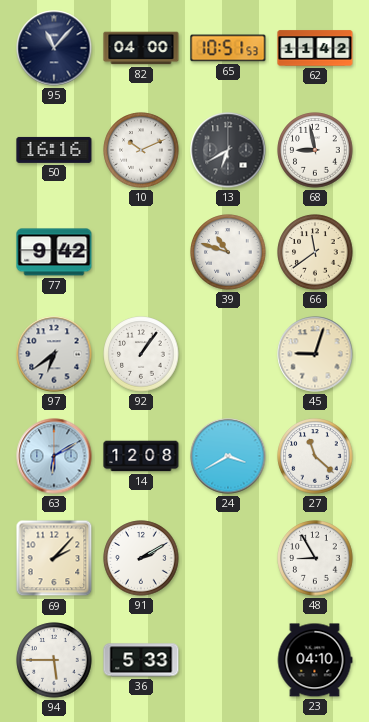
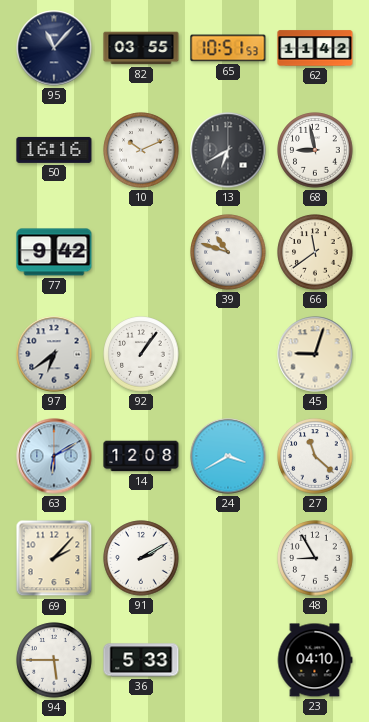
82: 04:00 -> 03:55
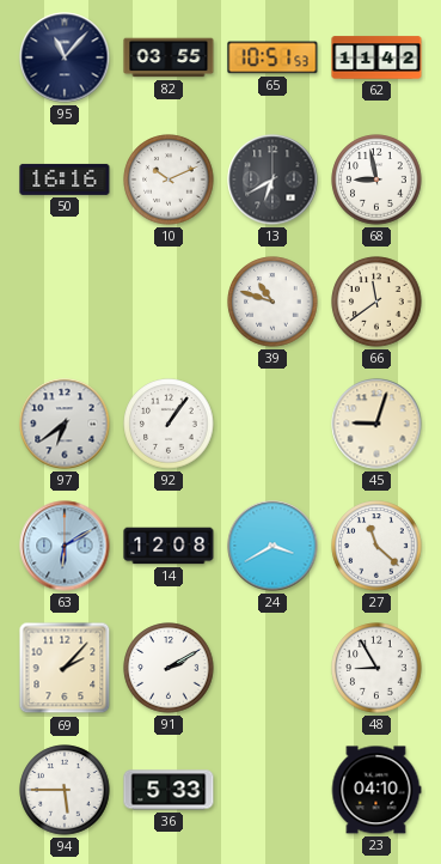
77: 9:42 -> none
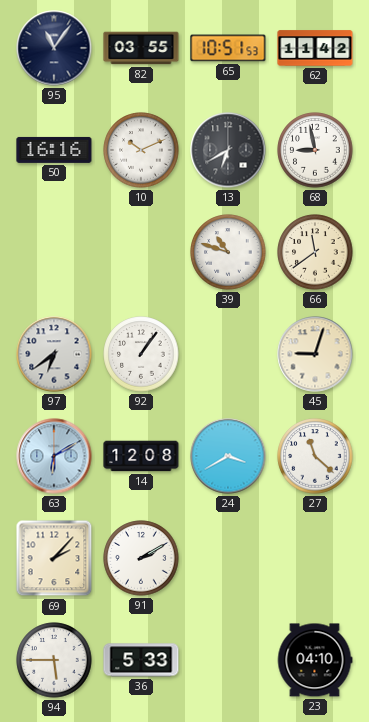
95: 11:07 -> 11:06
48: 8:55 -> none
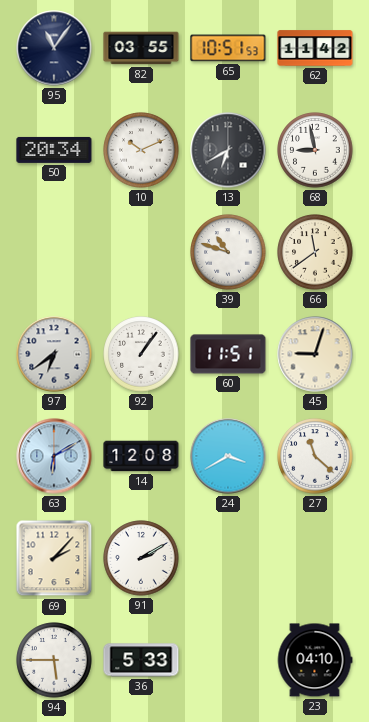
50: 16:16 -> 20:34
60: none -> 11:51
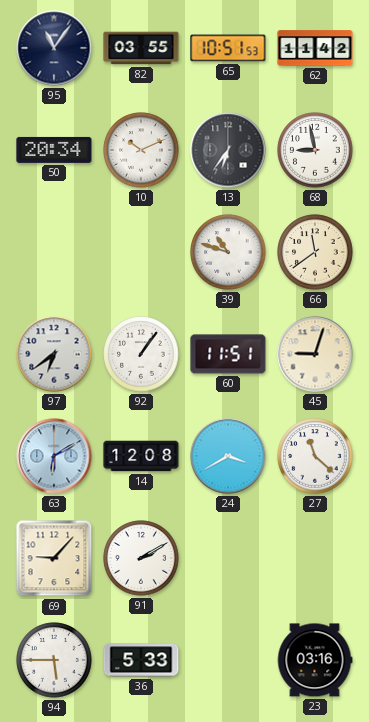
13: 6:40 -> 6:36
69: 2:07 -> 9:07
23: 04:10 -> 03:16
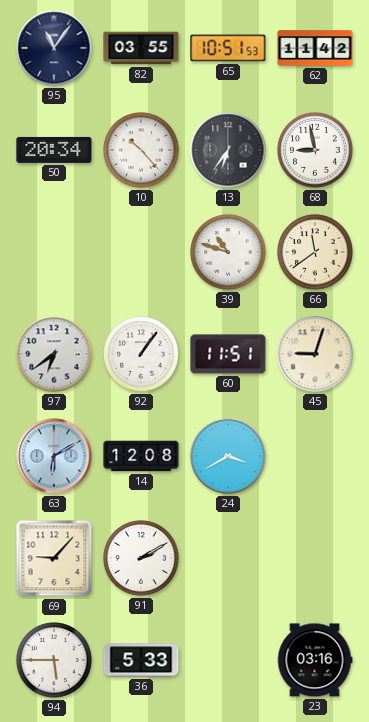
10: 10:11 -> 10:23
27: 11:22 -> none
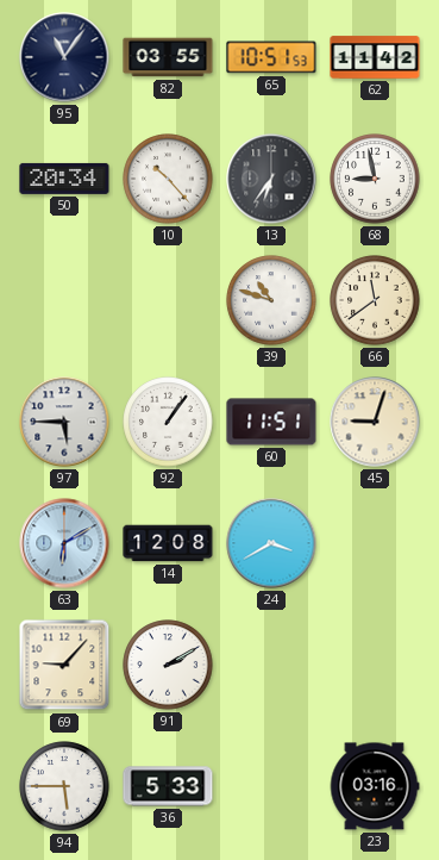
97: 6:39 -> 5:45
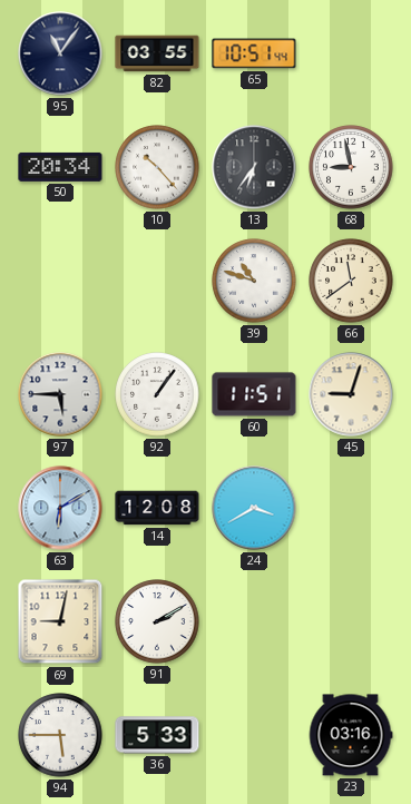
65: 10:51:53 -> 10:51:44
62: 11:42 -> none
69: 9:07 -> 9:02
